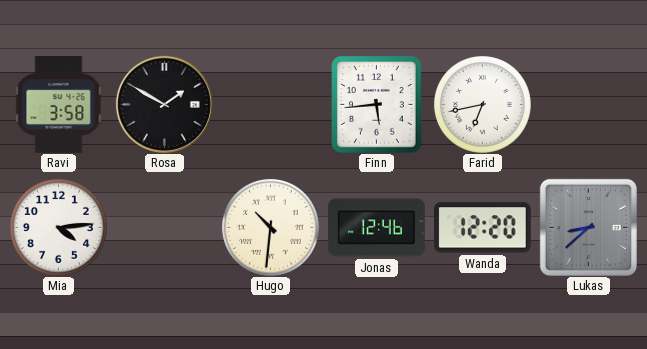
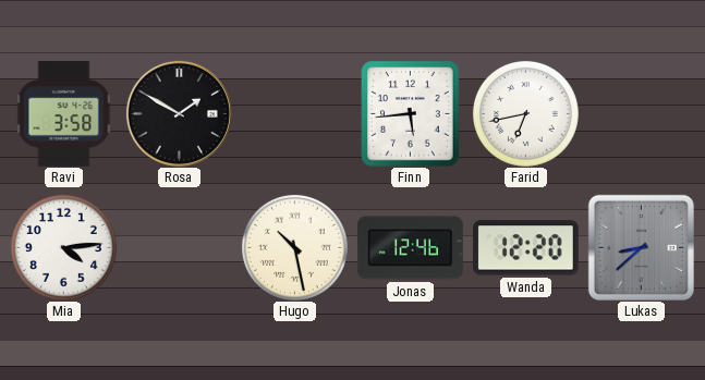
Hugo: 10:31 -> 10:28
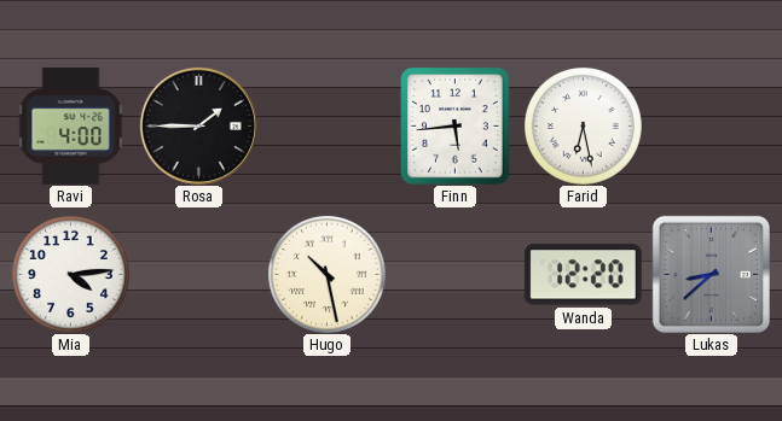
Ravi: 3:58 -> 4:00
Rosa: 1:50 -> 1:45
Farid: 6:43 -> 6:28
Jonas: 12:46 -> none
